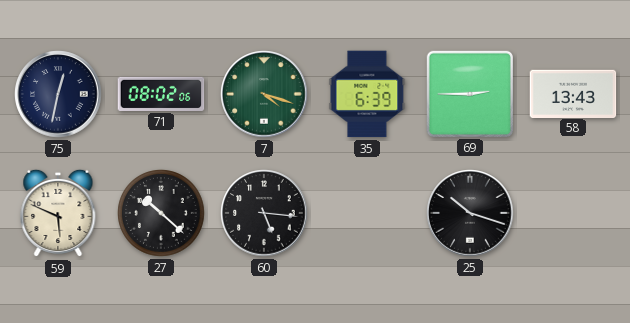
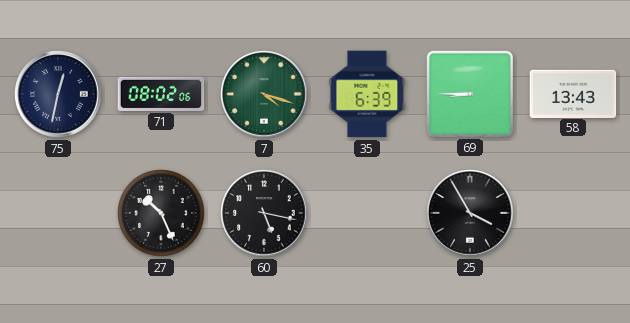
69: 2:45 -> 8:45
59: 5:49 -> none
27: 10:22 -> 10:26
60: 5:16 -> 5:17
25: 10:18 -> 3:55
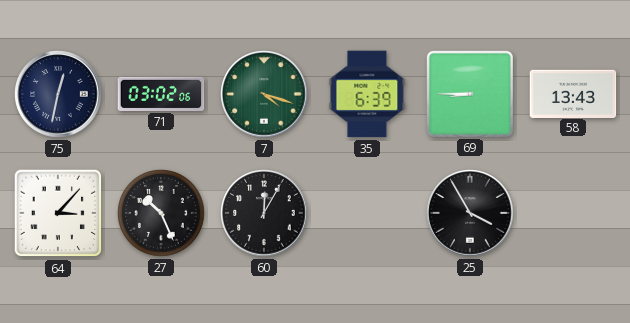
71: 08:02 -> 03:02
64: none -> 3:07
60: 5:17 -> 12:05
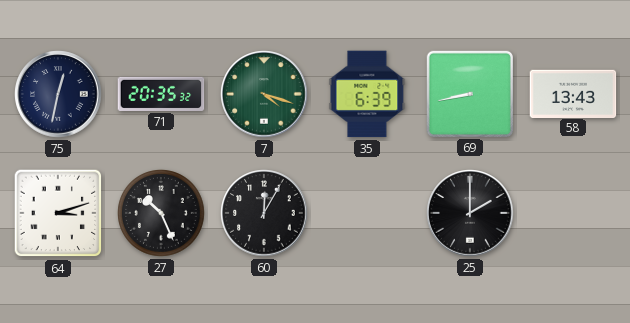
71: 03:02 -> 20:35
69: 8:45 -> 8:43
64: 3:07 -> 3:12
25: 3:55 -> 2:00
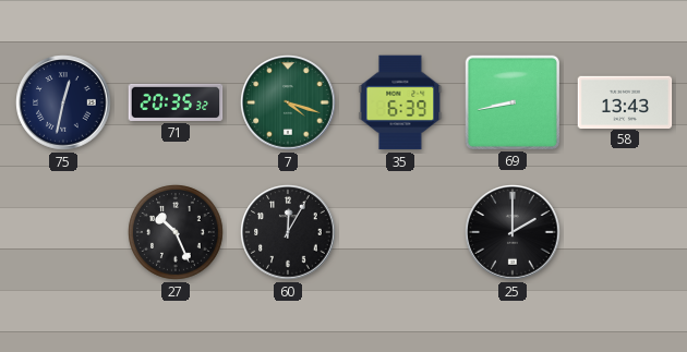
64: 3:12 -> none
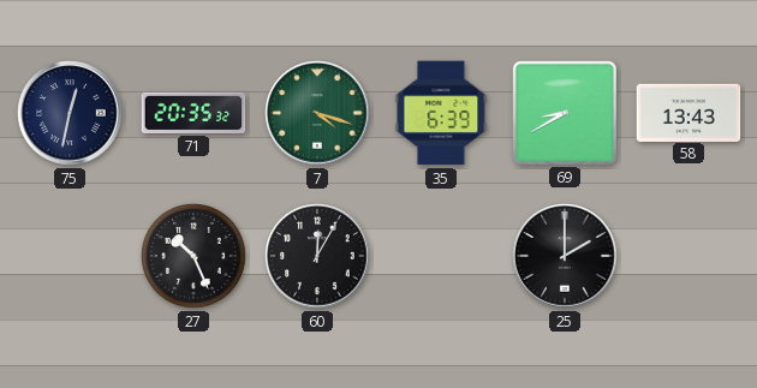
69: 8:43 -> 8:40
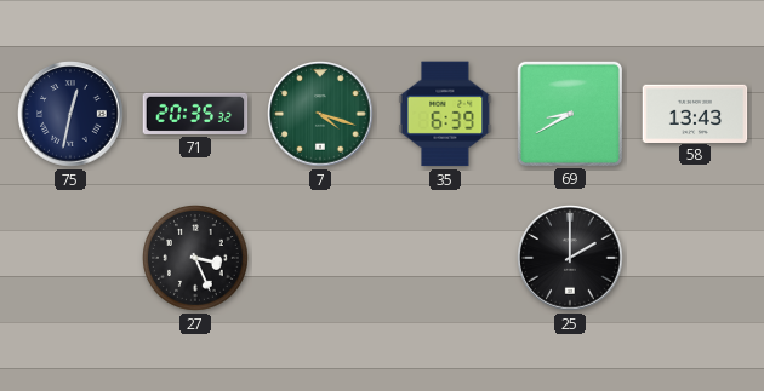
27: 10:26 -> 3:26
60: 12:05 -> none
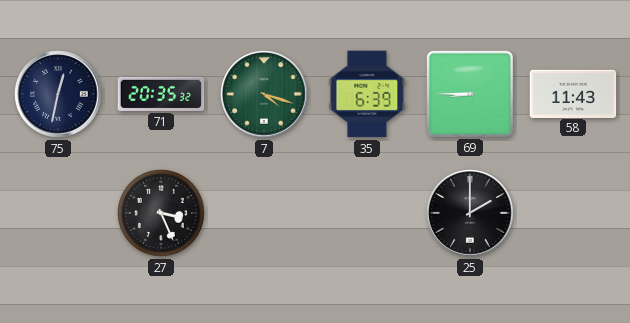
69: 8:40 -> 8:45
58: 13:43 -> 11:43
